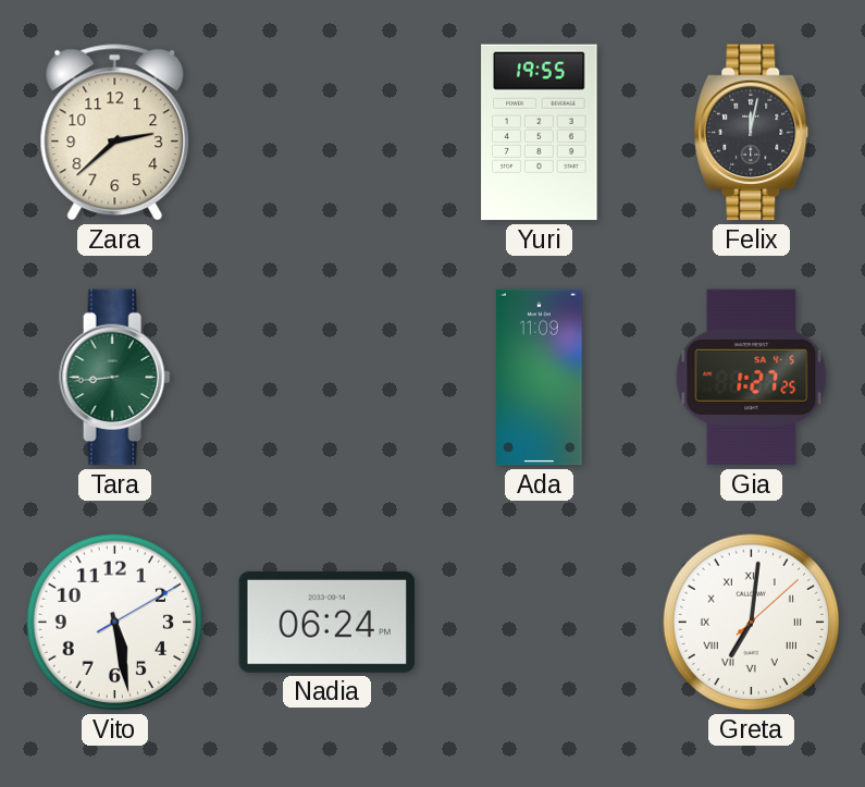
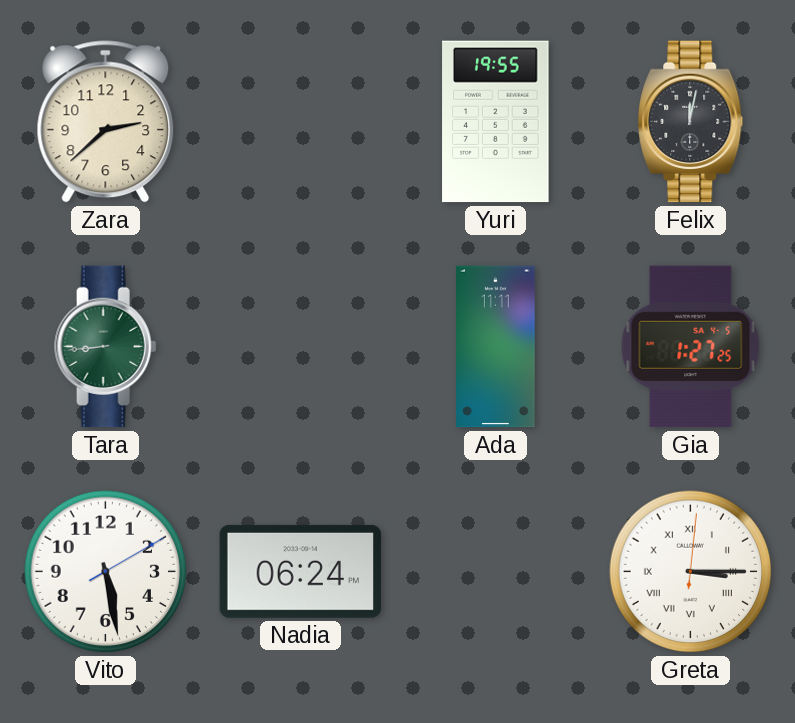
Ada: 11:09 -> 11:11
Greta: 7:01 -> 3:15
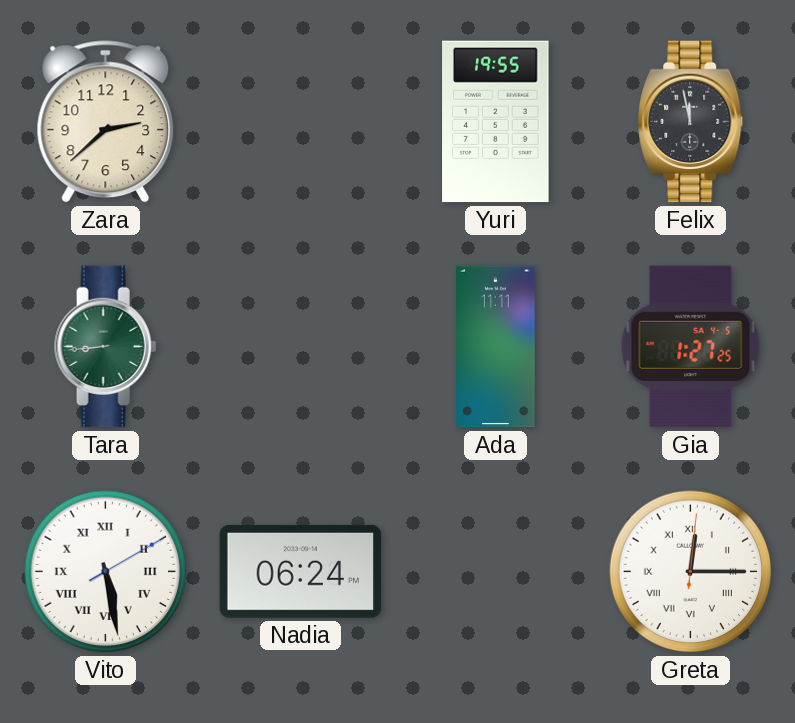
Felix: 12:02 -> 11:58
Vito numerals: Arabic -> Roman
Greta: 3:15 -> 12:15
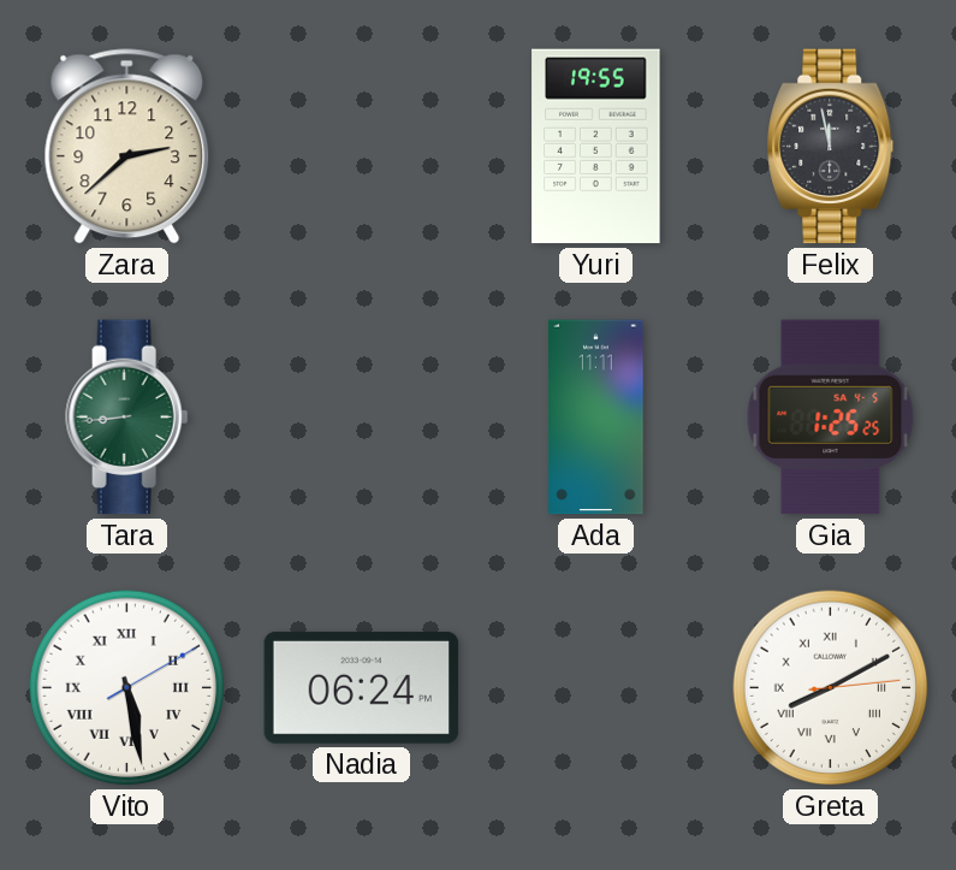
Gia: 1:27 -> 1:25
Greta: 12:15 -> 8:10
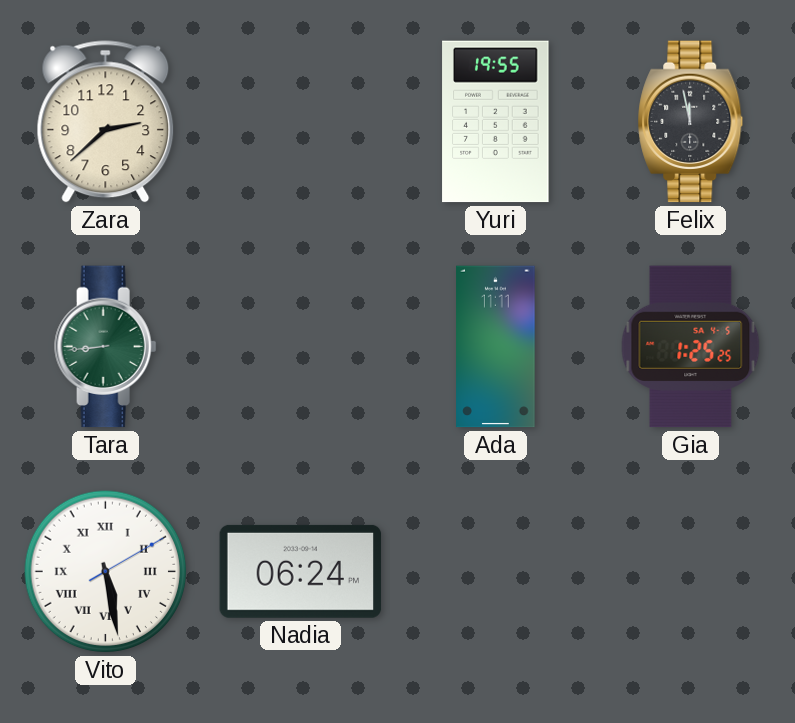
Greta: 8:10 -> none
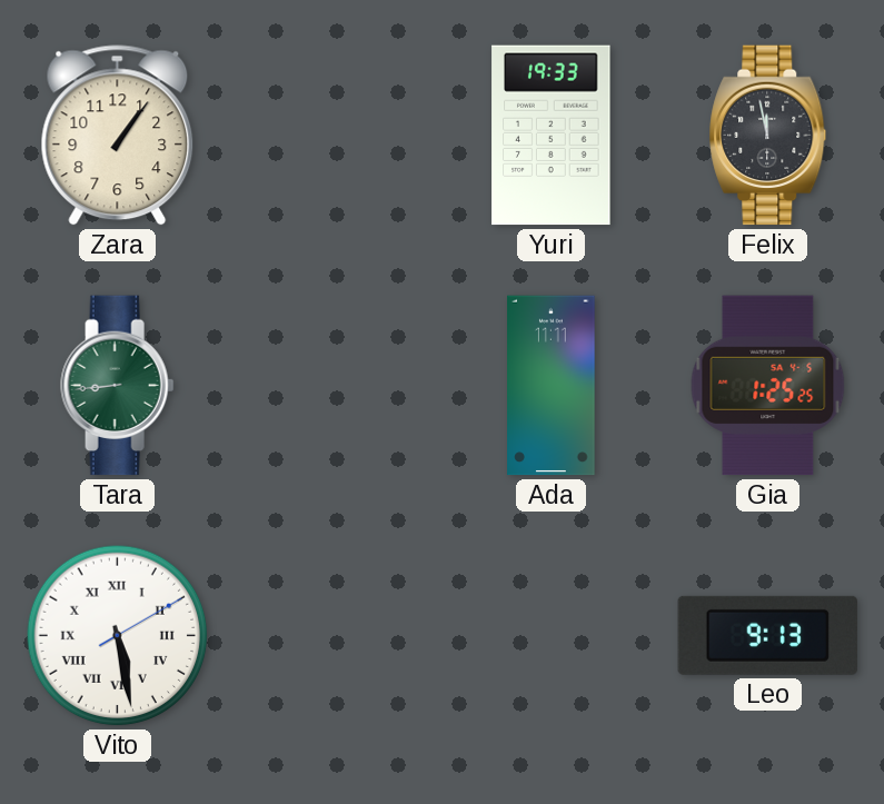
Zara: 2:38 -> 1:06
Yuri: 19:55 -> 19:33
Nadia: 06:24 -> none
Leo: none -> 9:13
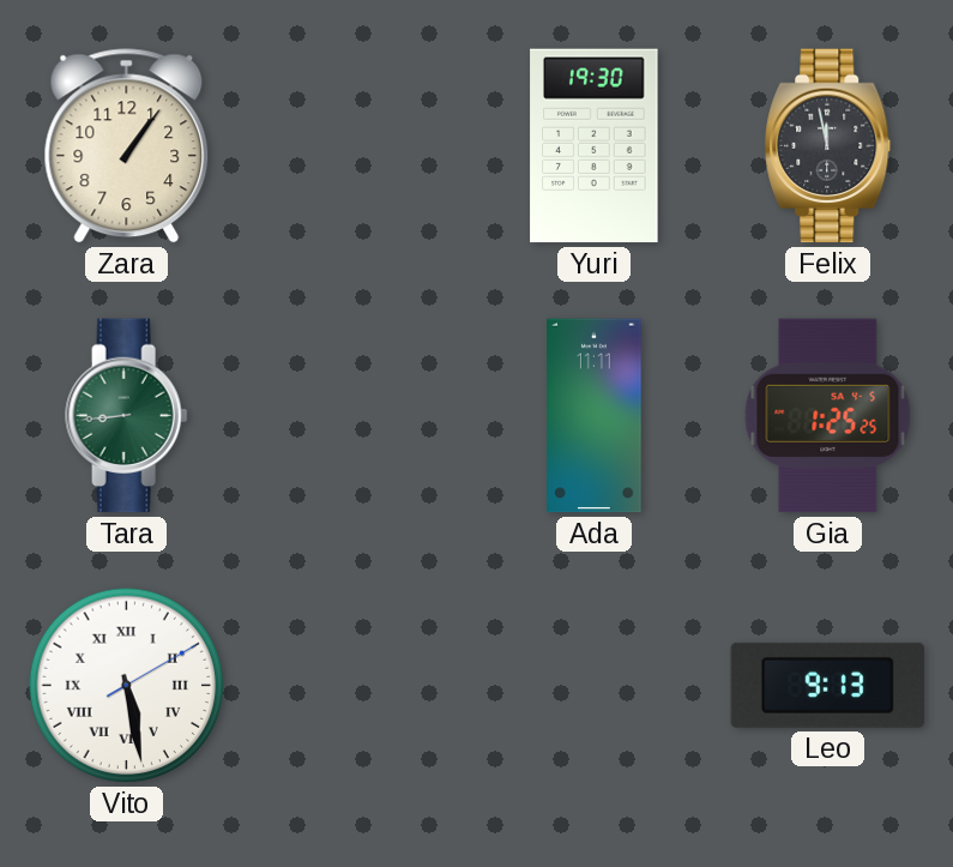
Yuri: 19:33 -> 19:30
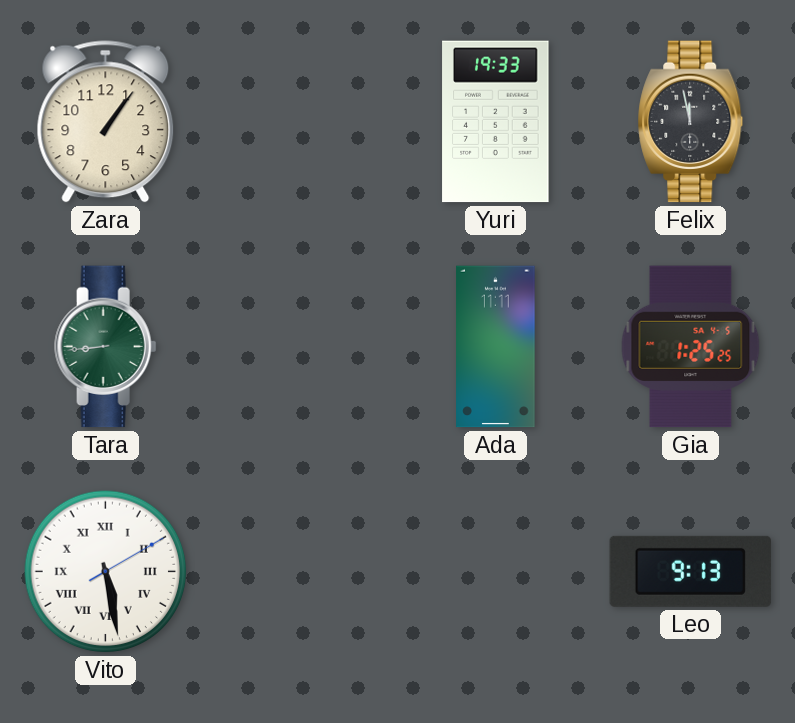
Yuri: 19:30 -> 19:33
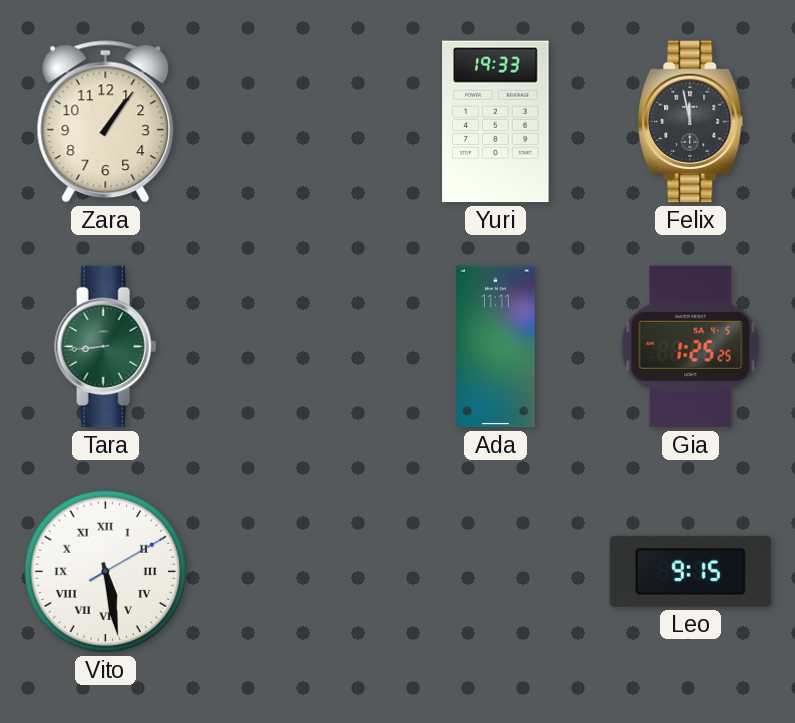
Leo: 9:13 -> 9:15
